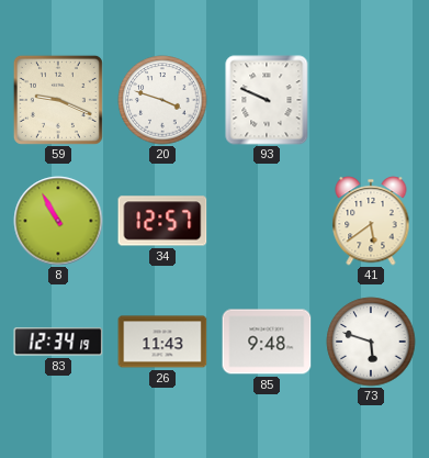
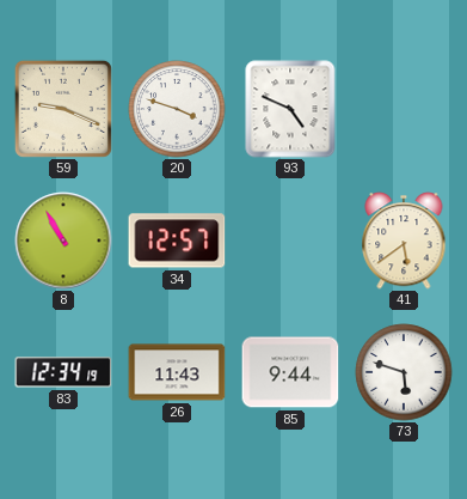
93: 9:49 -> 4:49
85: 9:48 -> 9:44
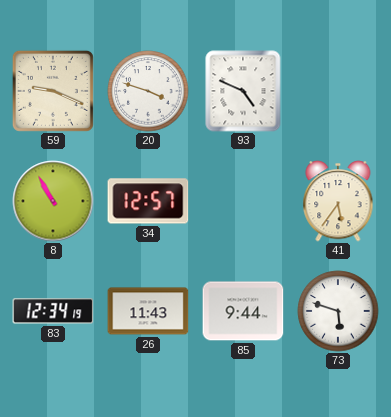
41: 5:39 -> 5:36
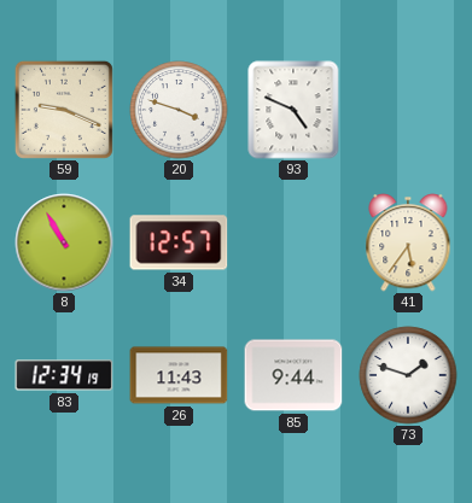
73: 5:48 -> 1:48
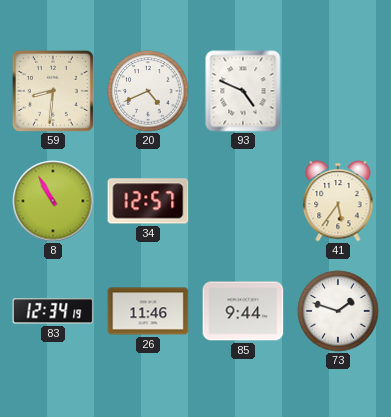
59: 9:19 -> 8:31
20: 3:48 -> 4:41
26: 11:43 -> 11:46
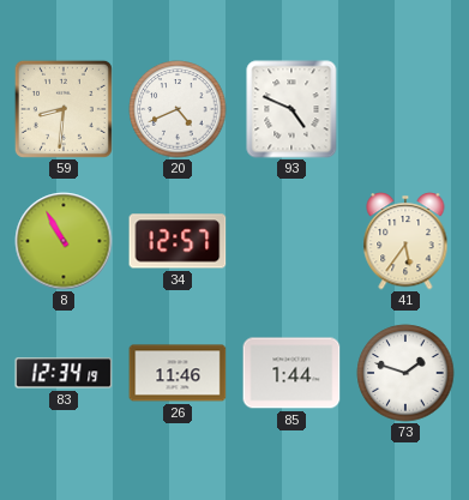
85: 9:44 -> 1:44
